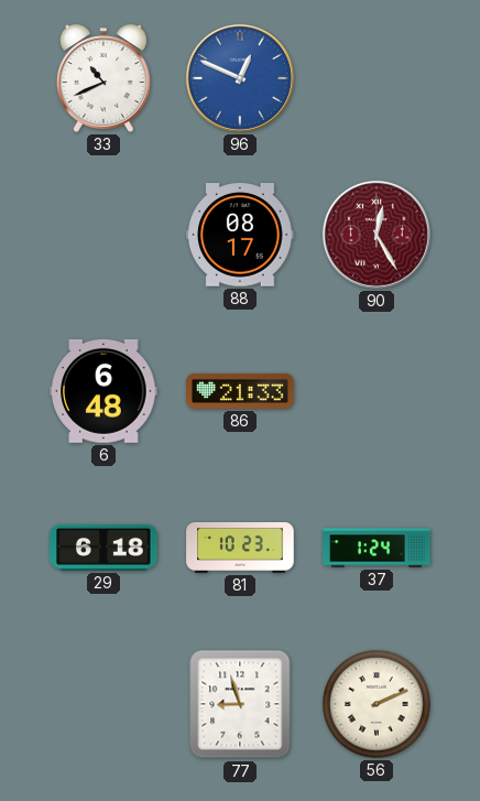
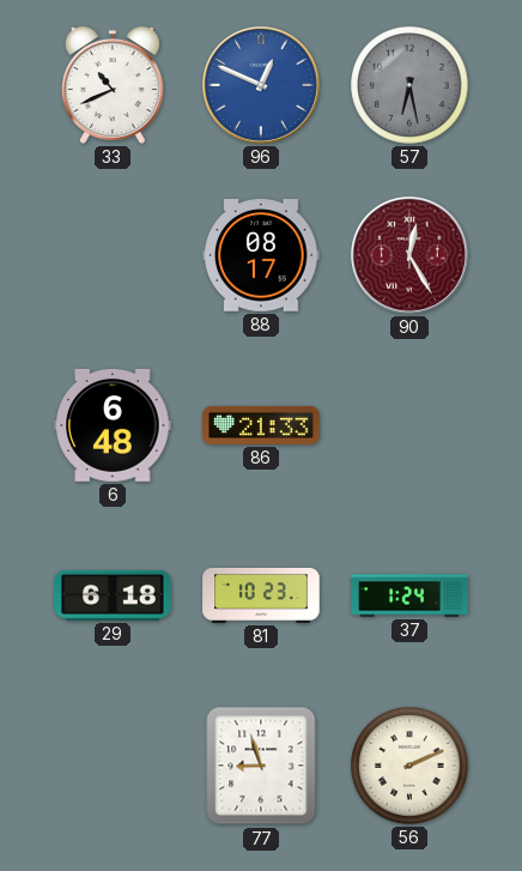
57: none -> 6:28
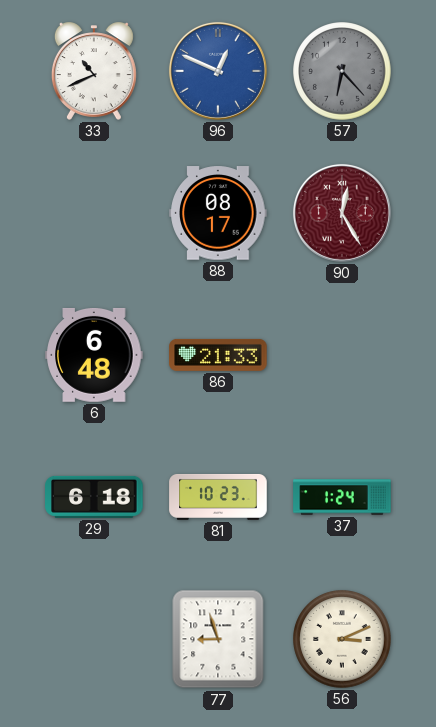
57: 6:28 -> 6:23
56: 2:11 -> 3:11
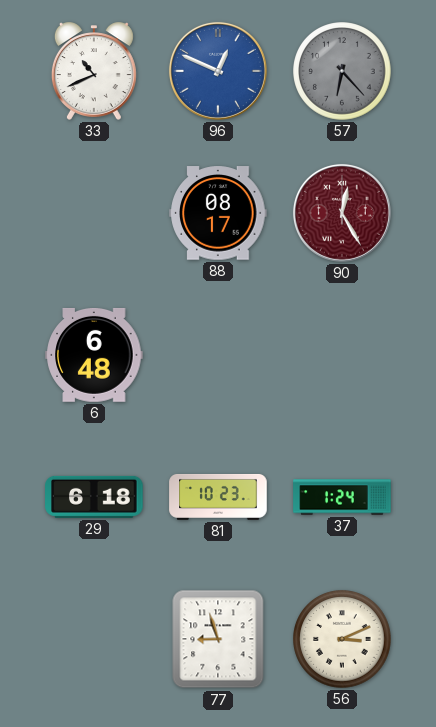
86: 21:33 -> none
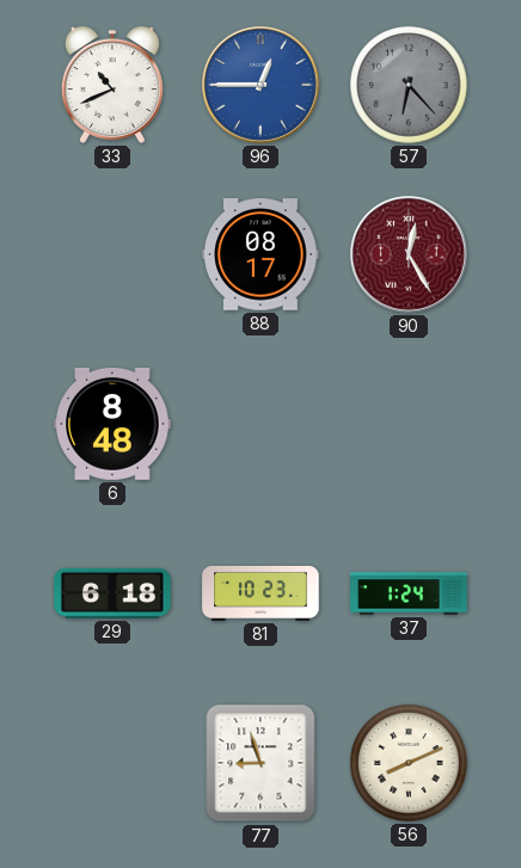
96: 12:49 -> 12:45
6: 6:48 -> 8:48
56: 3:11 -> 8:11
